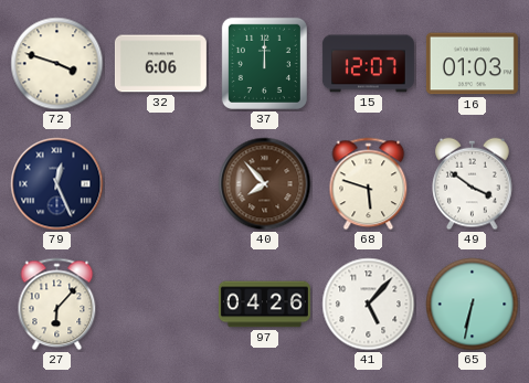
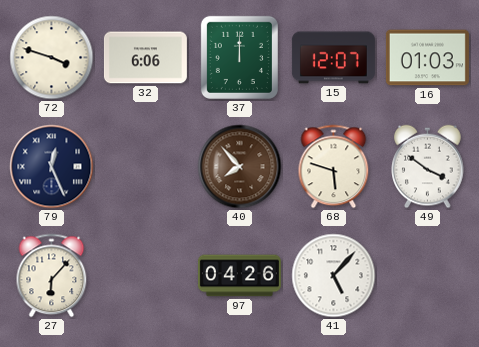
65: 6:32 -> none
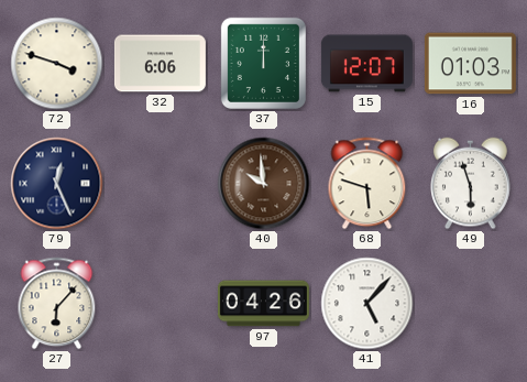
40: 7:53 -> 9:59
49: 3:51 -> 5:57
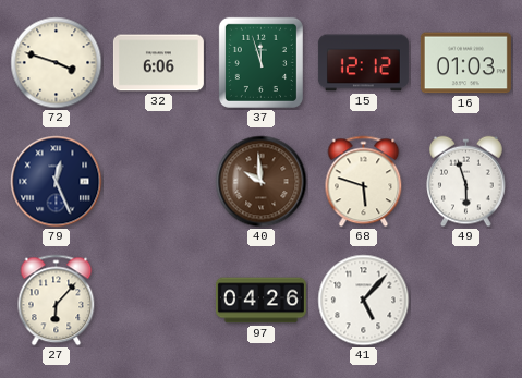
37: 12:00 -> 11:57
15: 12:07 -> 12:12
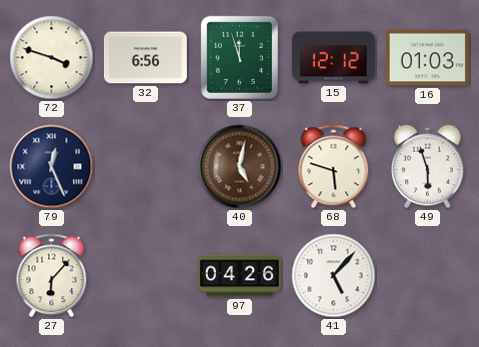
32: 6:06 -> 6:56
40: 9:59 -> 5:02
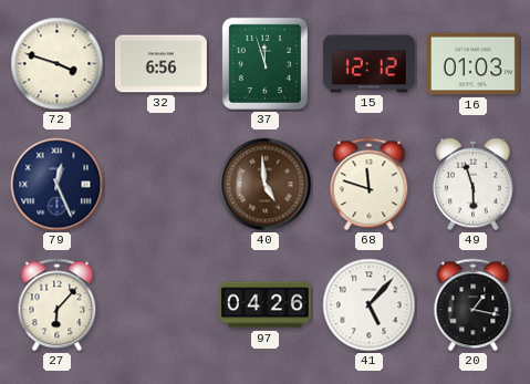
40: 5:02 -> 4:59
68: 5:48 -> 11:48
20: none -> 1:17
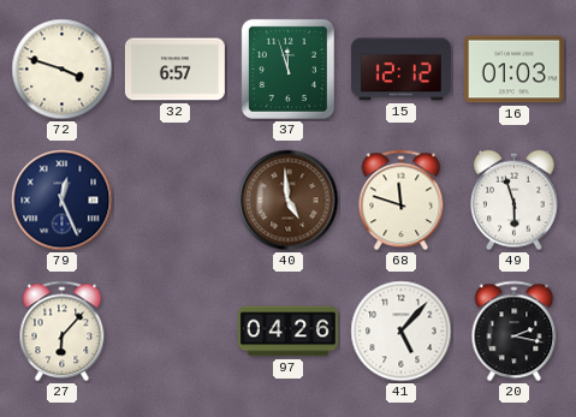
32: 6:56 -> 6:57
20: 1:17 -> 2:17
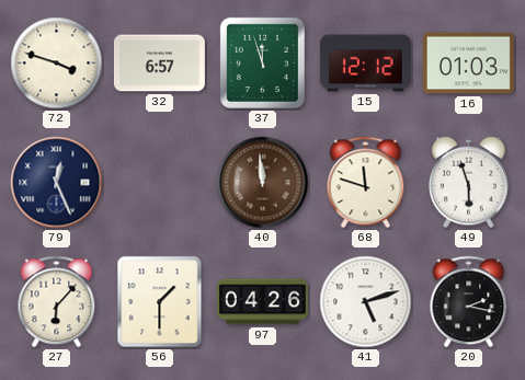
40: 4:59 -> 11:59
56: none -> 1:30
41: 5:07 -> 5:12
